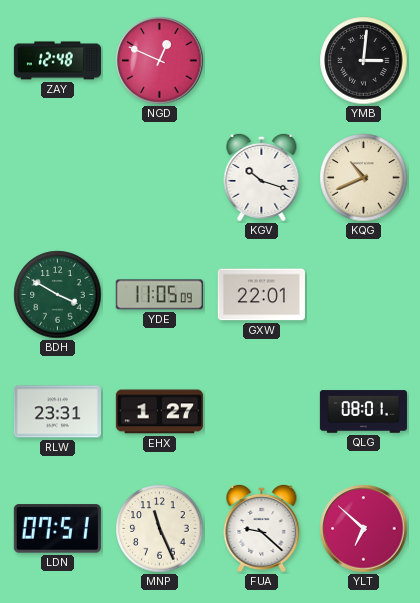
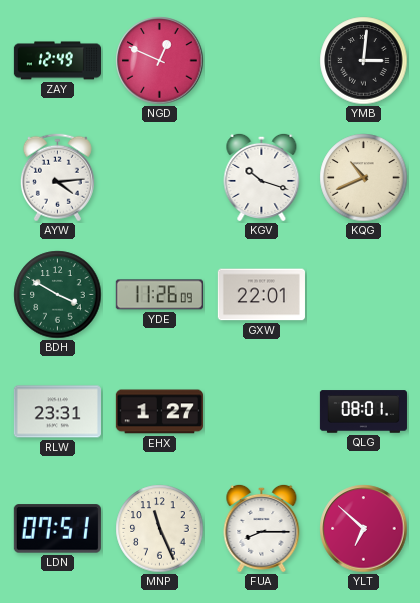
ZAY: 12:48 -> 12:49
AYW: none -> 4:14
YDE: 11:05 -> 11:26
FUA: 9:22 -> 8:15
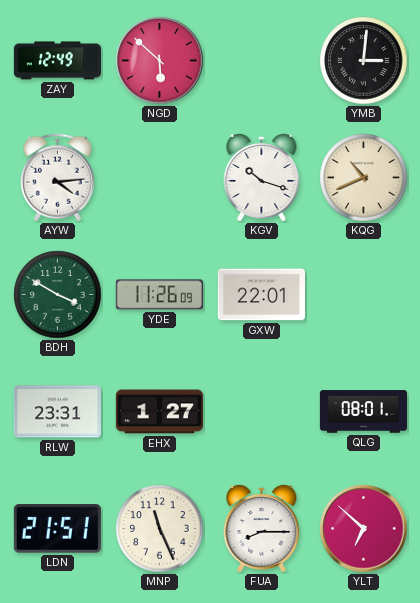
NGD: 12:49 -> 5:52
LDN: 07:51 -> 21:51
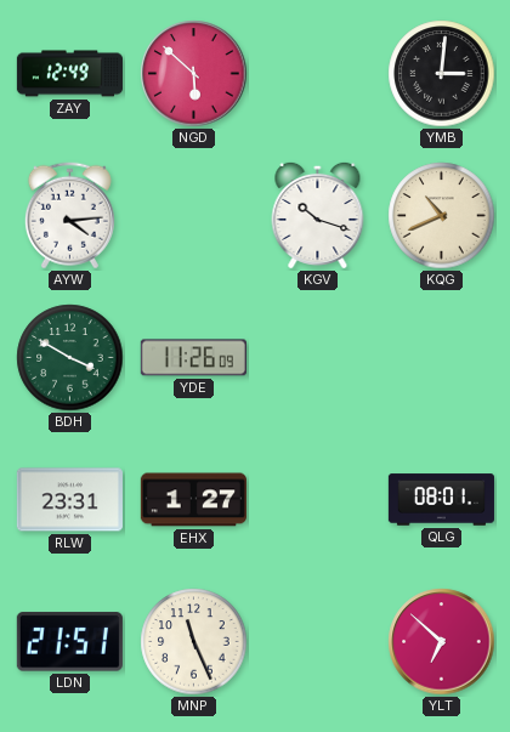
GXW: 22:01 -> none
FUA: 8:15 -> none
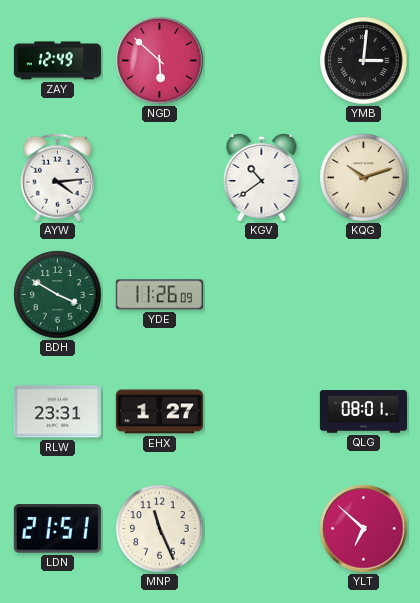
KGV: 10:18 -> 10:39
KQG: 10:41 -> 10:12
